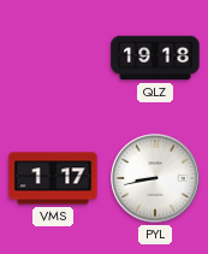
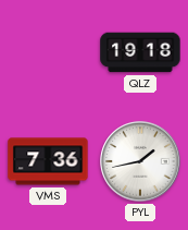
VMS: 1:17 -> 7:36
PYL: 8:43 -> 1:43
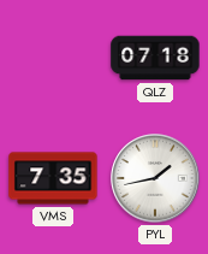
QLZ: 19:18 -> 07:18
VMS: 7:36 -> 7:35
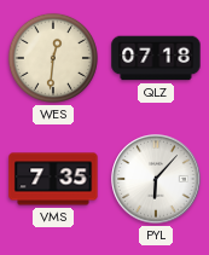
WES: none -> 12:31
PYL: 1:43 -> 6:07
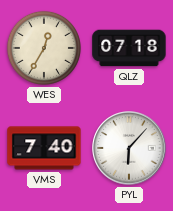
WES: 12:31 -> 12:35
VMS: 7:35 -> 7:40
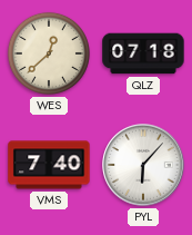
WES: 12:35 -> 12:38
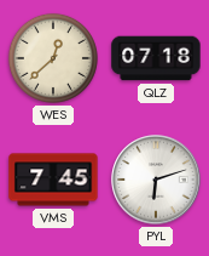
VMS: 7:40 -> 7:45
PYL: 6:07 -> 6:12
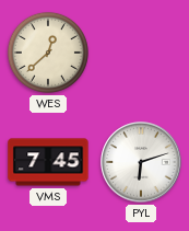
QLZ: 07:18 -> none
